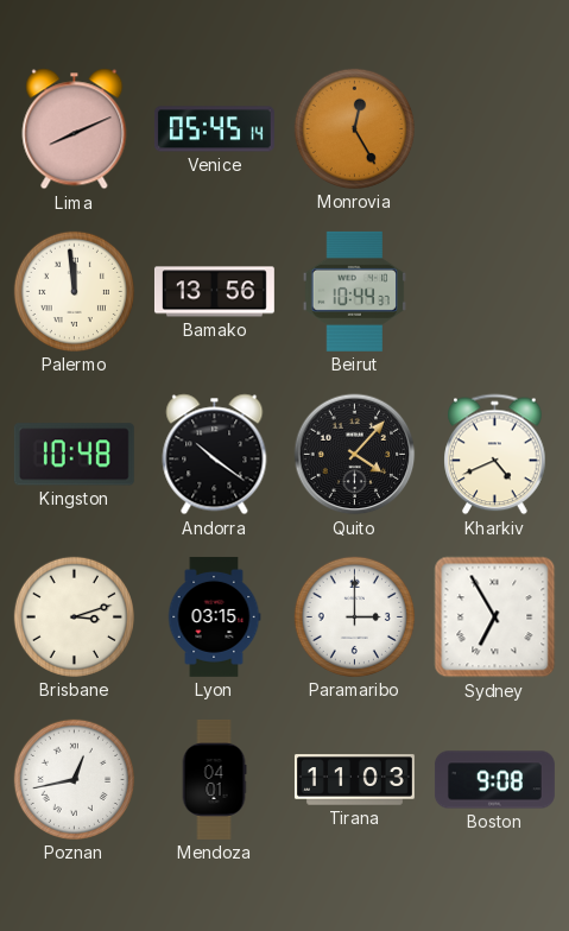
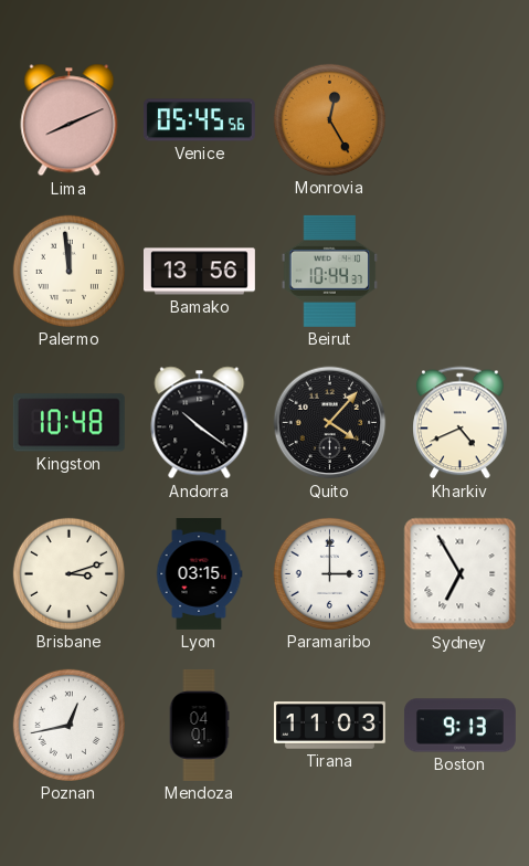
Venice: 05:45:14 -> 05:45:56
Boston: 9:08 -> 9:13
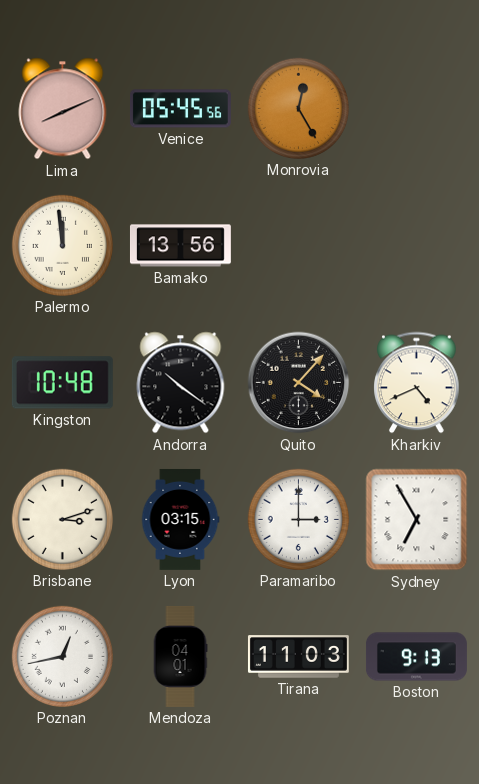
Beirut: 10:44 -> none
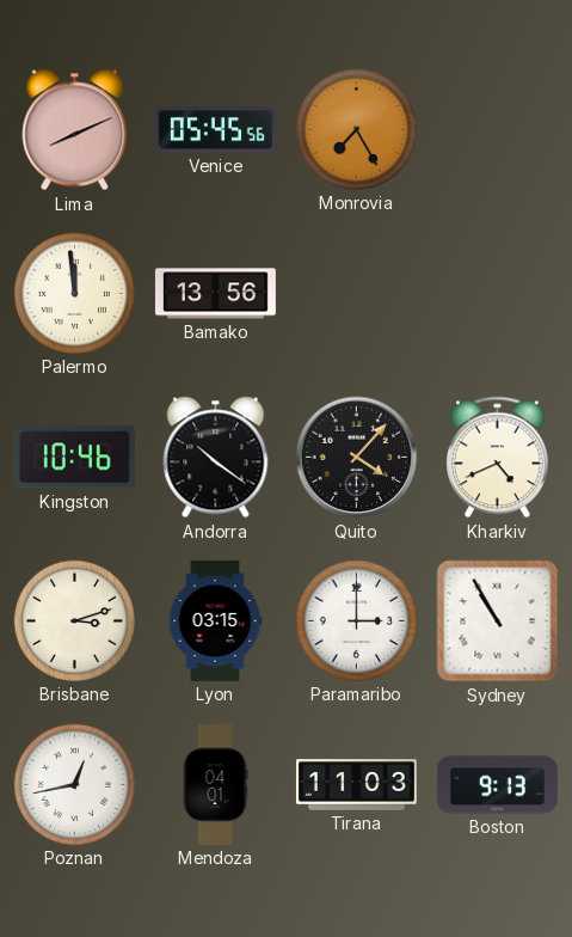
Monrovia: 12:25 -> 7:25
Kingston: 10:48 -> 10:46
Sydney: 6:55 -> 10:55
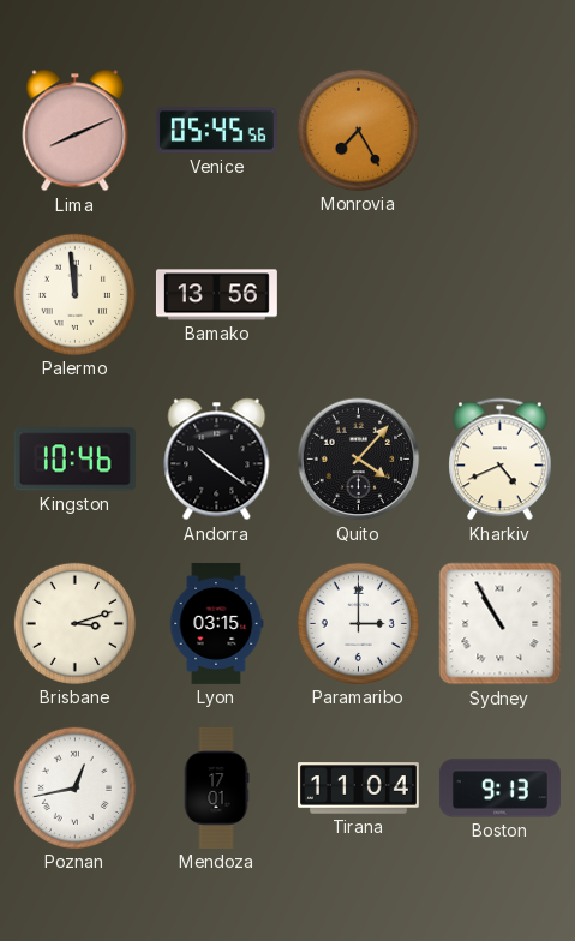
Mendoza: 04:01 -> 17:01
Tirana: 11:03 -> 11:04
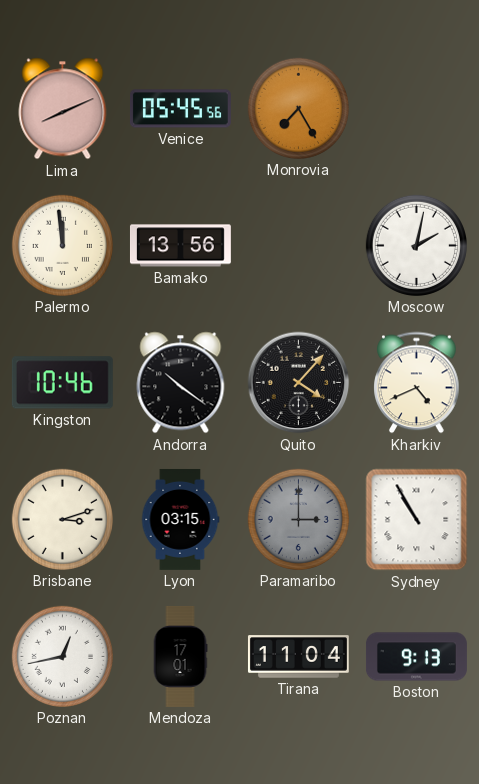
Moscow: none -> 2:02
Paramaribo dial: white -> grey
